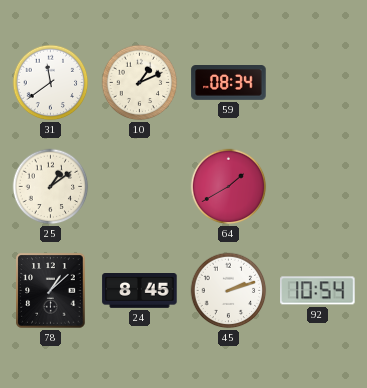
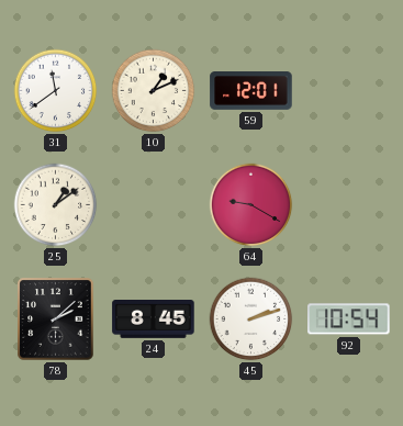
59: 08:34 -> 12:01
64: 1:40 -> 9:20
78: 1:08 -> 2:08
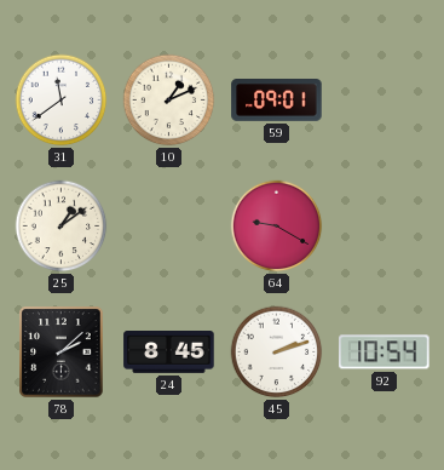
59: 12:01 -> 09:01
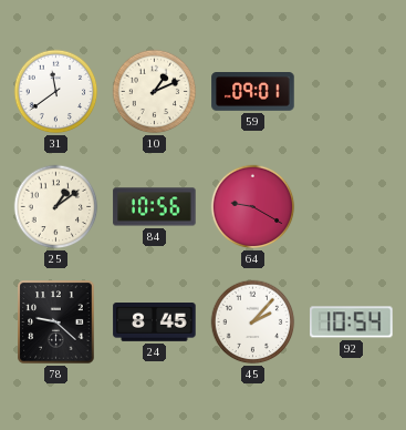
84: none -> 10:56
78: 2:08 -> 9:22
45: 2:12 -> 2:07
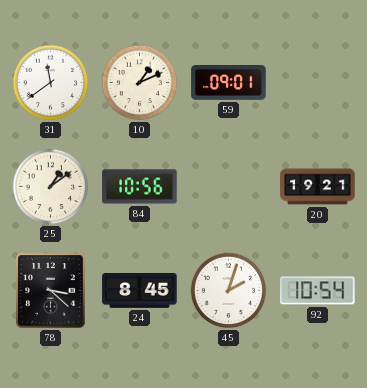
64: 9:20 -> none
20: none -> 19:21
78: 9:22 -> 3:22
45: 2:07 -> 2:03
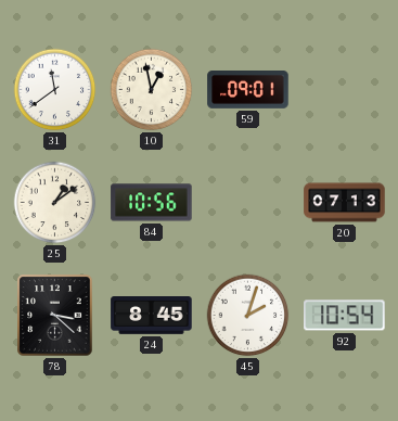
10: 1:11 -> 12:58
20: 19:21 -> 07:13
